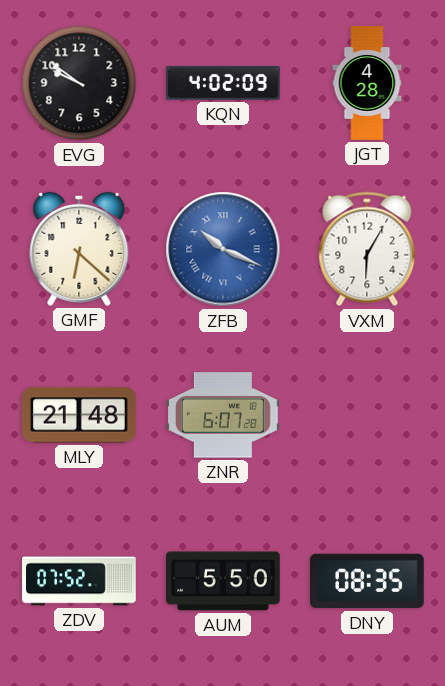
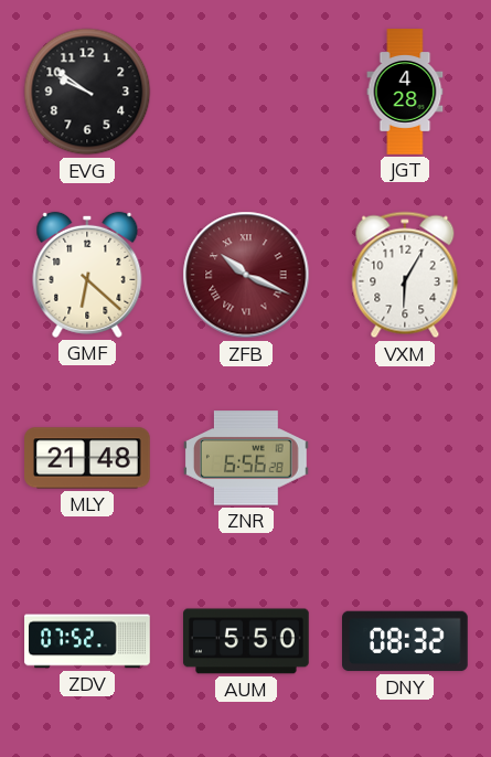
KQN: 4:02 -> none
ZFB dial: blue -> burgundy
ZNR: 6:07 -> 6:56
DNY: 08:35 -> 08:32
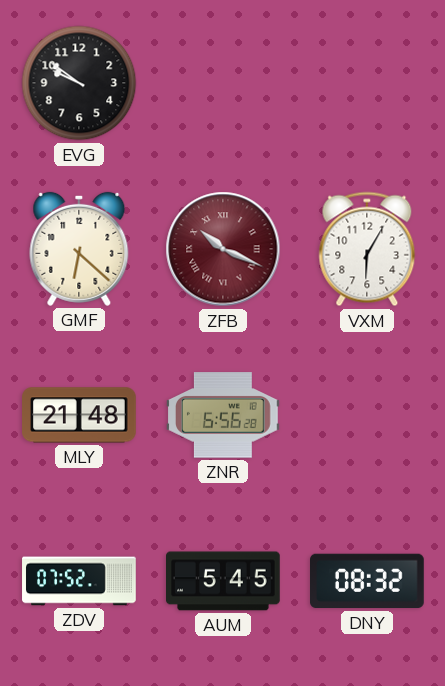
JGT: 4:28 -> none
AUM: 5:50 -> 5:45
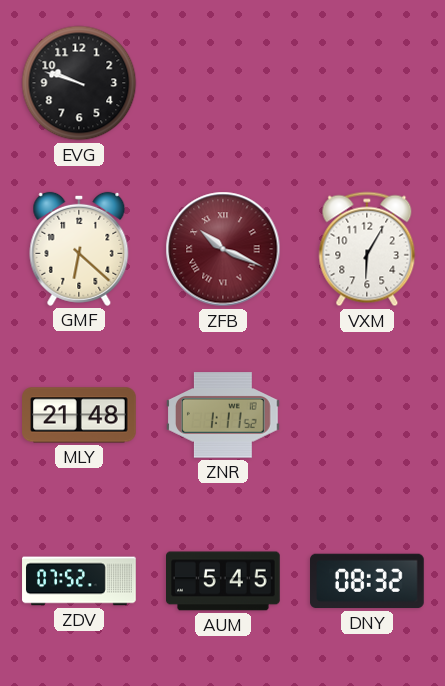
EVG: 9:51 -> 9:48
ZNR: 6:56 -> 1:11
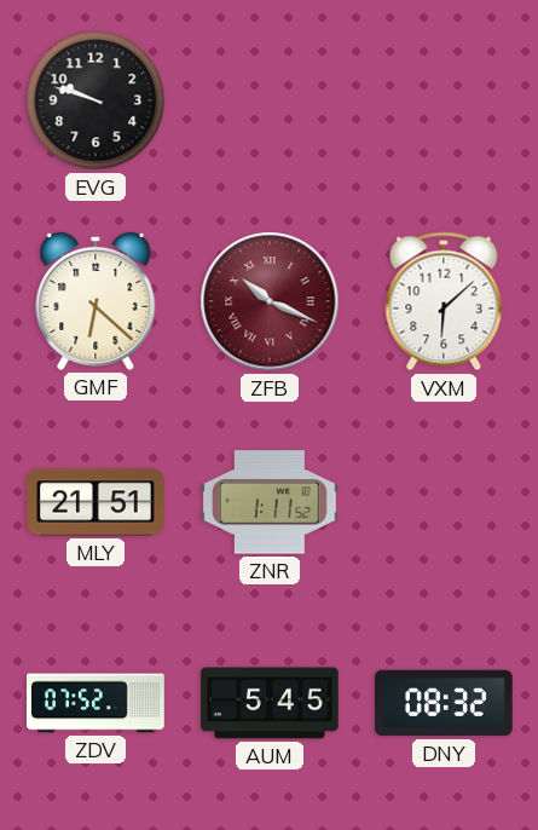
VXM: 6:05 -> 6:08
MLY: 21:48 -> 21:51
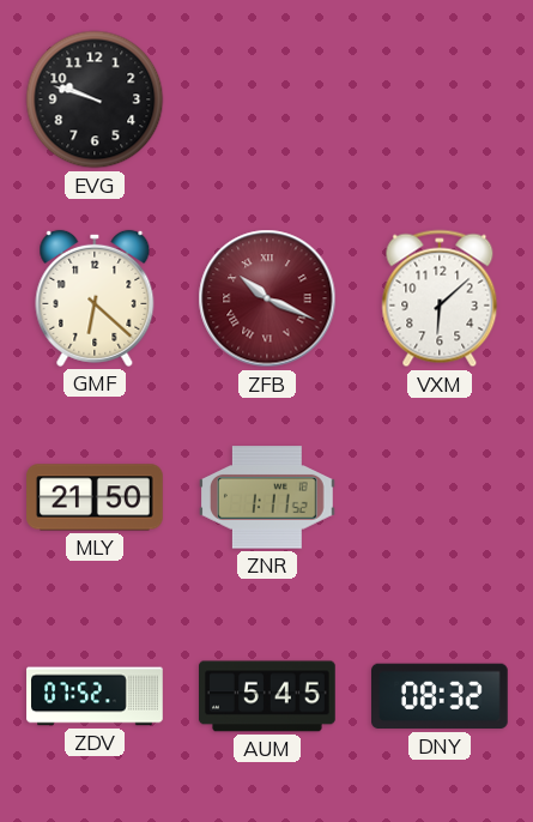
MLY: 21:51 -> 21:50
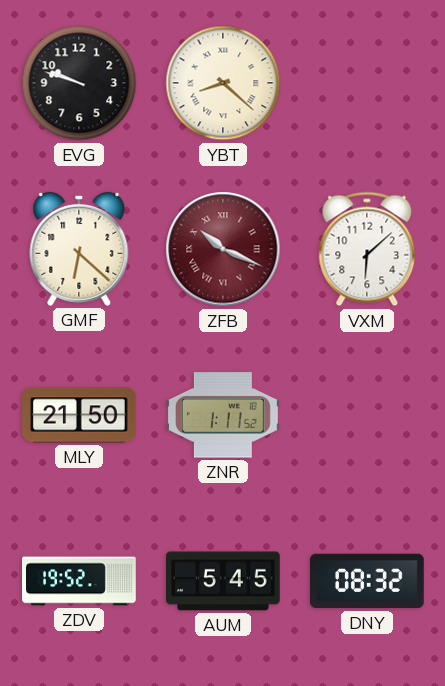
YBT: none -> 8:22
ZDV: 07:52 -> 19:52
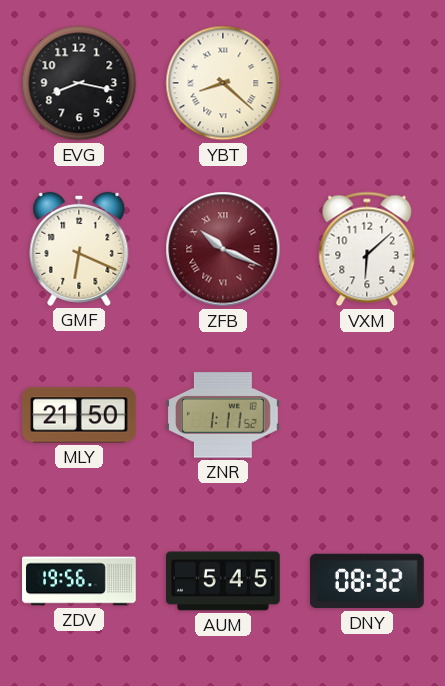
EVG: 9:48 -> 8:17
GMF: 6:22 -> 6:19
ZDV: 19:52 -> 19:56
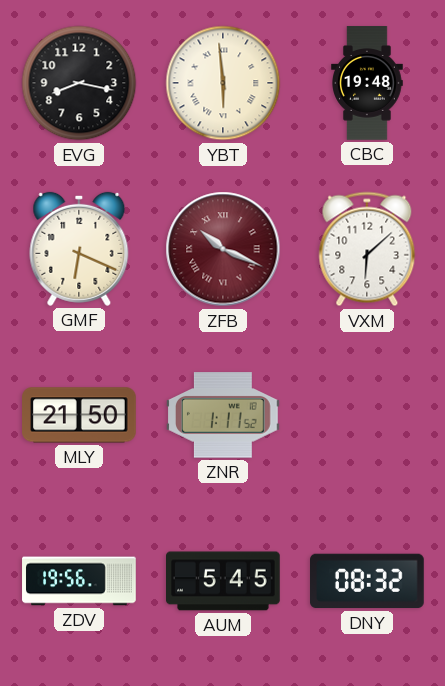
YBT: 8:22 -> 5:59
CBC: none -> 19:48
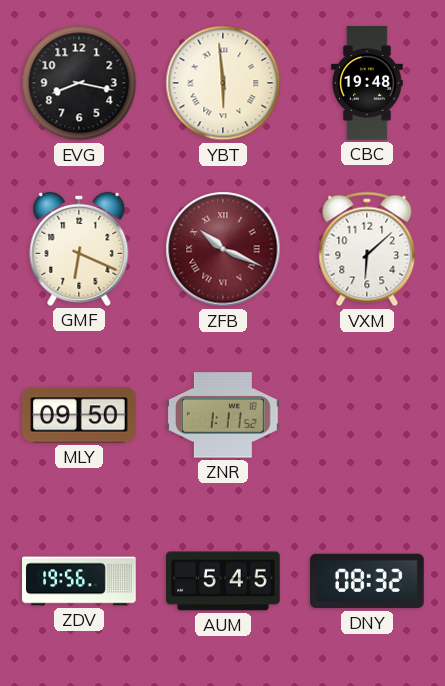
MLY: 21:50 -> 09:50
